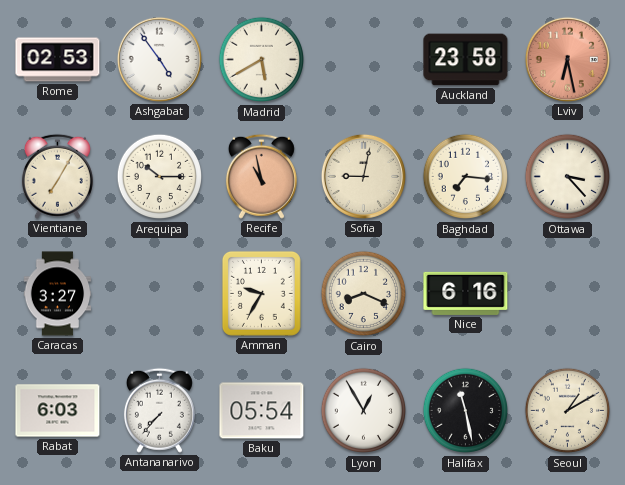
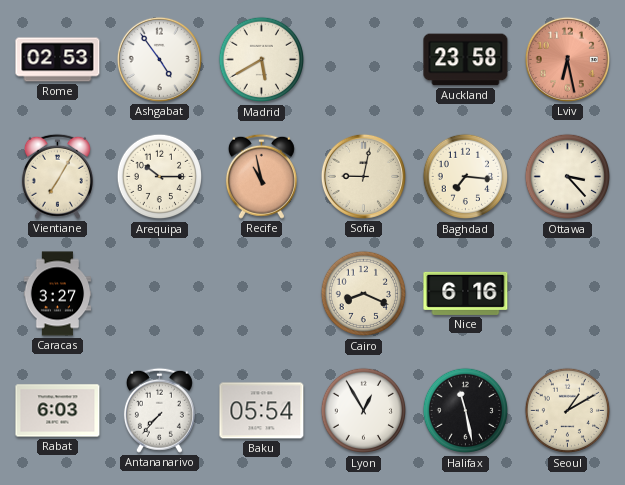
Amman: 9:35 -> none
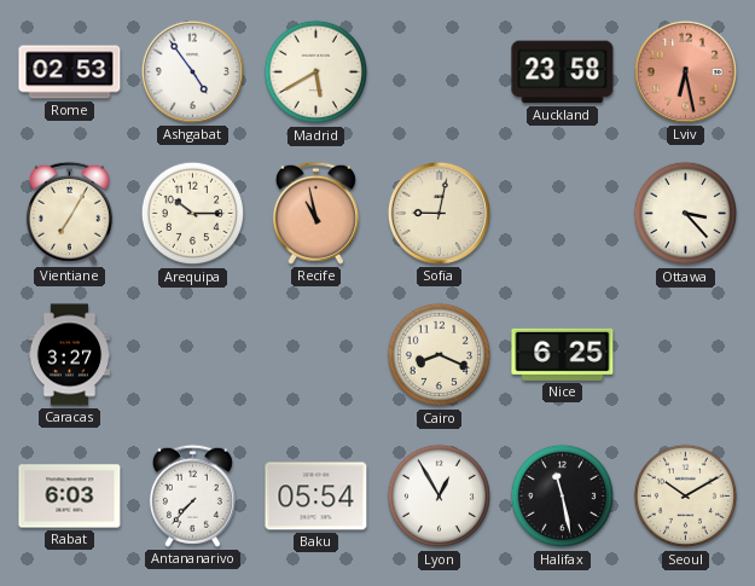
Baghdad: 7:16 -> none
Nice: 6:16 -> 6:25
Seoul: 1:10 -> 10:10
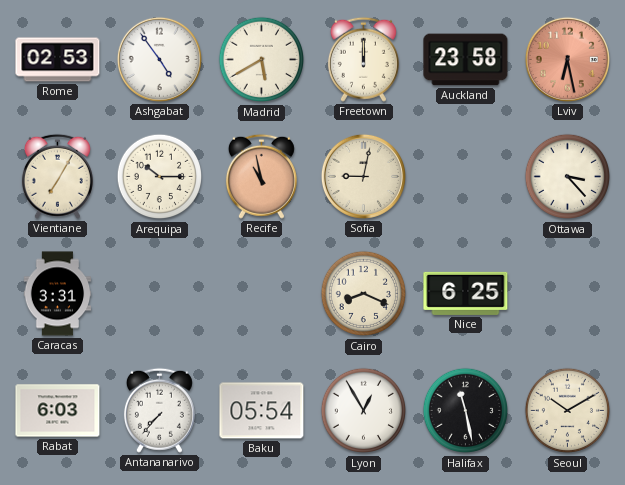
Freetown: none -> 12:00
Caracas: 3:27 -> 3:31
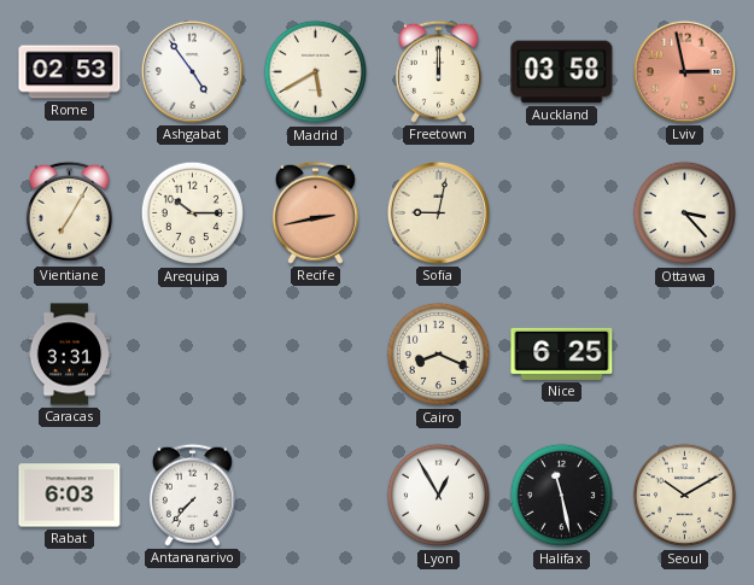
Auckland: 23:58 -> 03:58
Lviv: 6:28 -> 2:58
Recife: 10:58 -> 2:43
Baku: 05:54 -> none
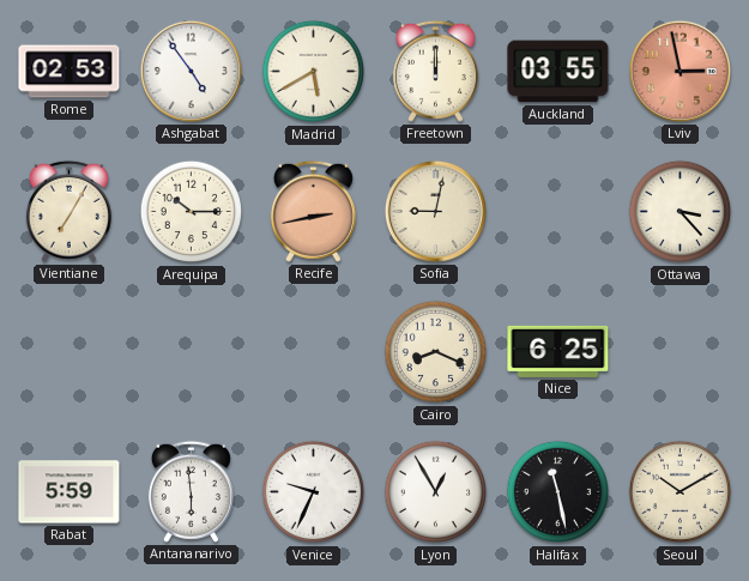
Auckland: 03:58 -> 03:55
Caracas: 3:31 -> none
Rabat: 6:03 -> 5:59
Antananarivo: 7:37 -> 5:59
Venice: none -> 9:34
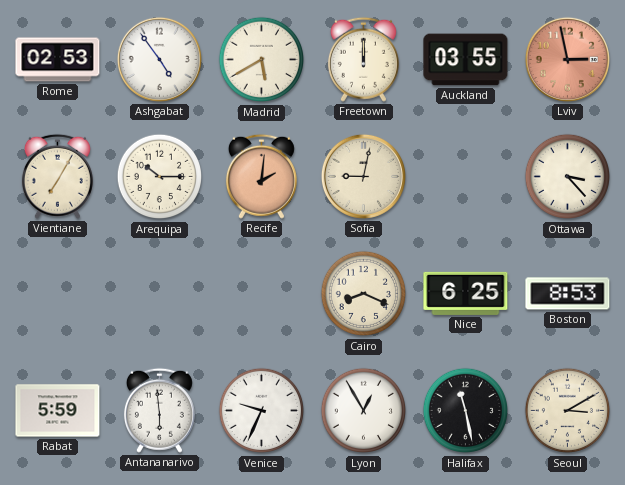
Recife: 2:43 -> 2:01
Boston: none -> 8:53
Seoul: 10:10 -> 3:10
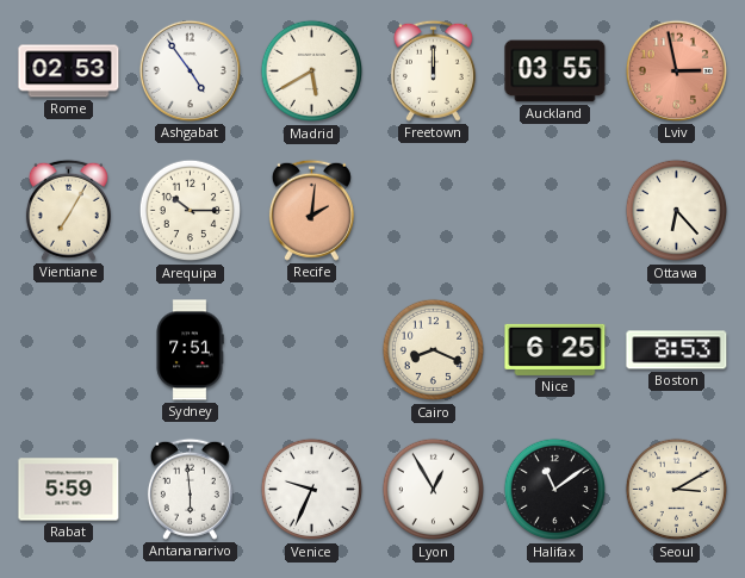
Sofia: 9:02 -> none
Ottawa: 3:23 -> 6:23
Sydney: none -> 7:51
Halifax: 11:28 -> 11:09
